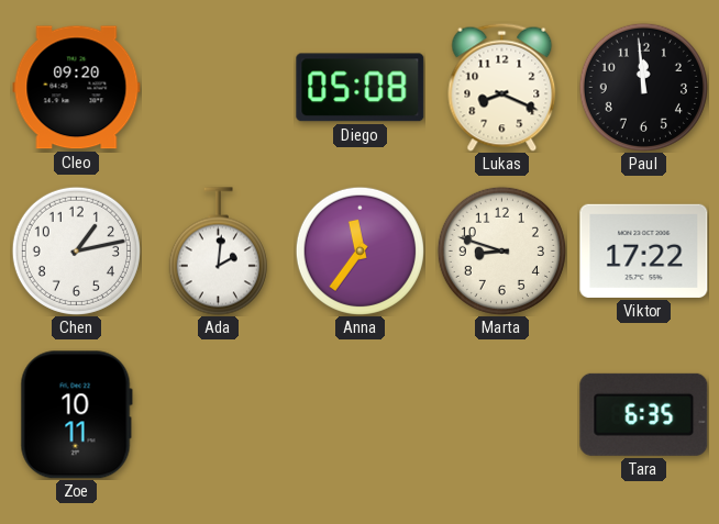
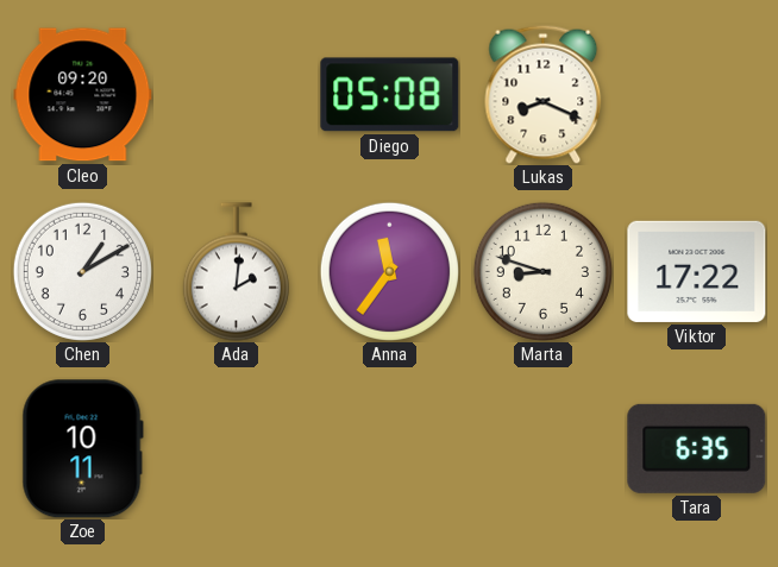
Paul: 11:59 -> none
Chen: 1:13 -> 1:10
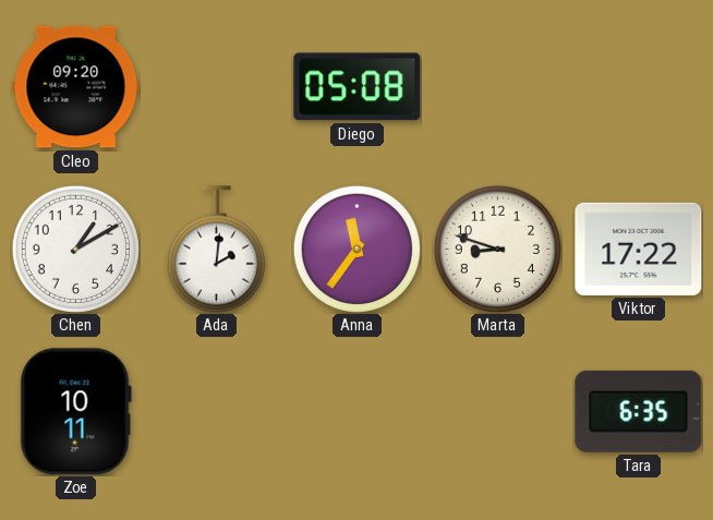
Lukas: 8:19 -> none
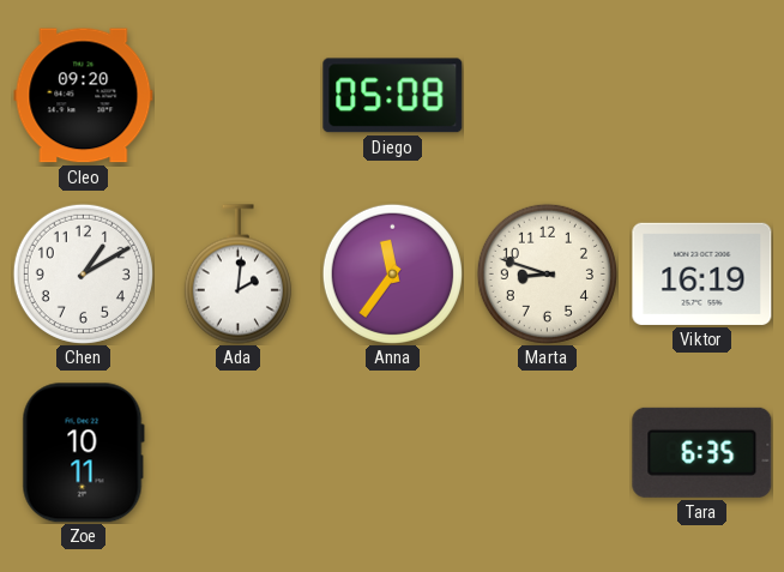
Viktor: 17:22 -> 16:19
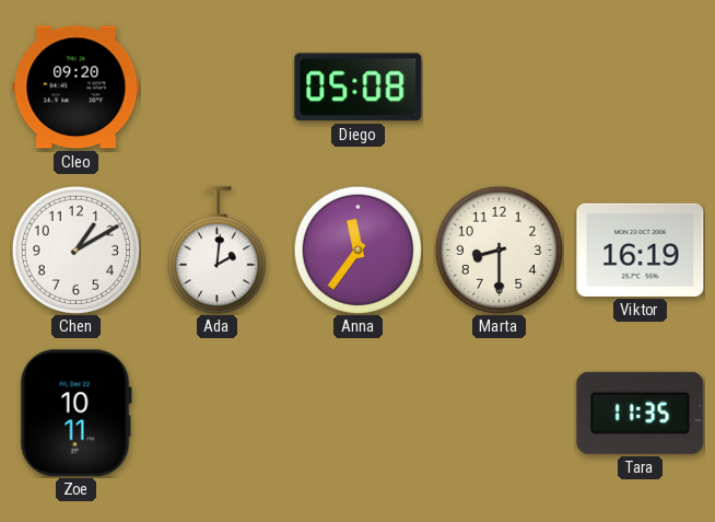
Marta: 8:48 -> 8:30
Tara: 6:35 -> 11:35
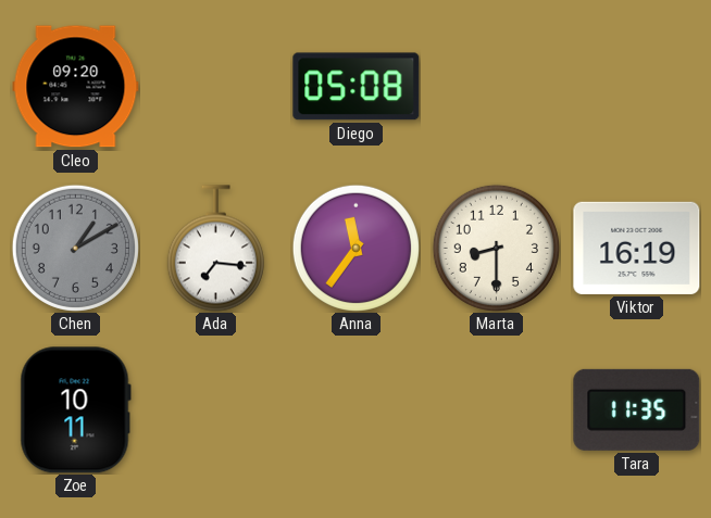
Chen dial: white -> grey
Ada: 2:01 -> 7:16
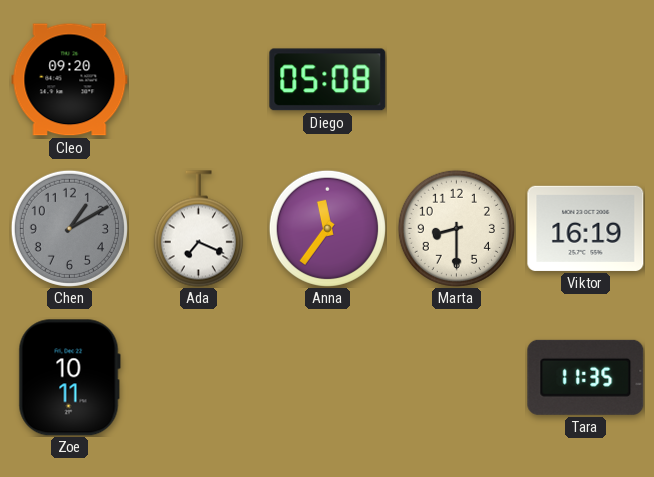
Ada: 7:16 -> 7:19
